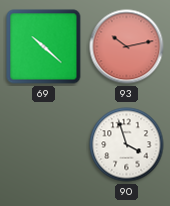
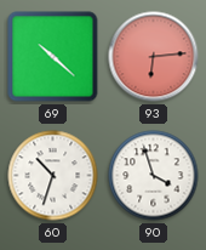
93: 10:13 -> 6:14
60: none -> 10:33
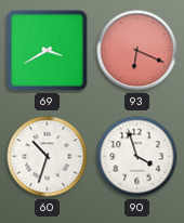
69: 10:22 -> 3:40
93: 6:14 -> 6:19
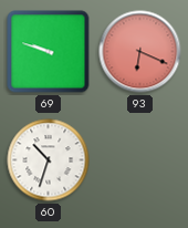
69: 3:40 -> 9:48
90: 3:57 -> none
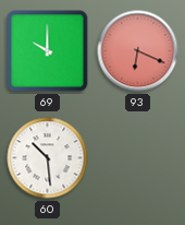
69: 9:48 -> 10:00
60: 10:33 -> 10:29
